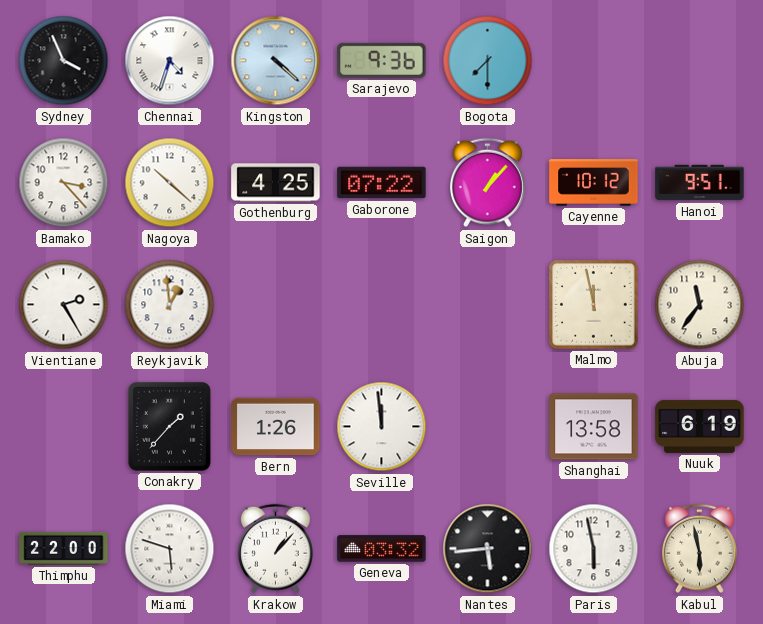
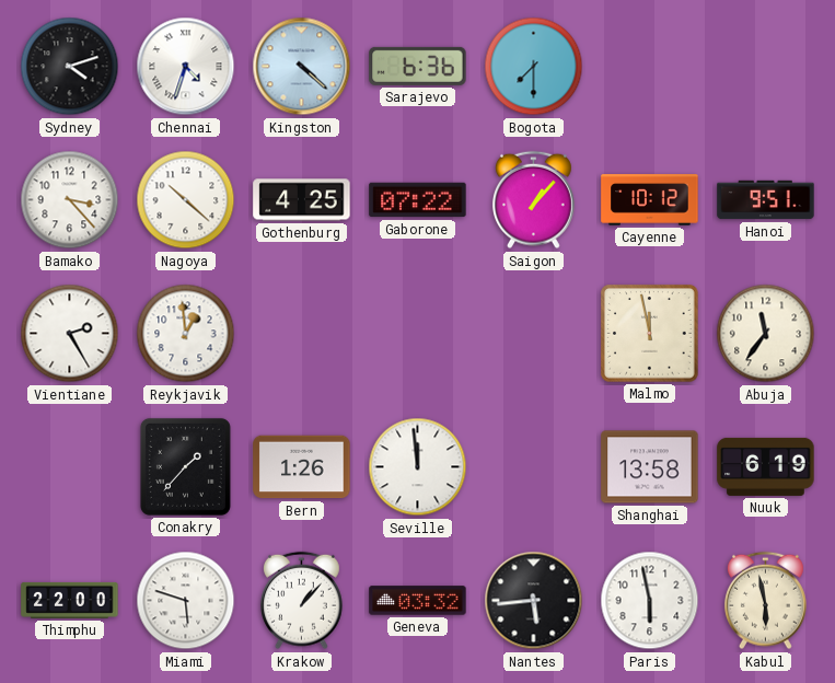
Sydney: 3:56 -> 4:12
Sarajevo: 9:36 -> 6:36
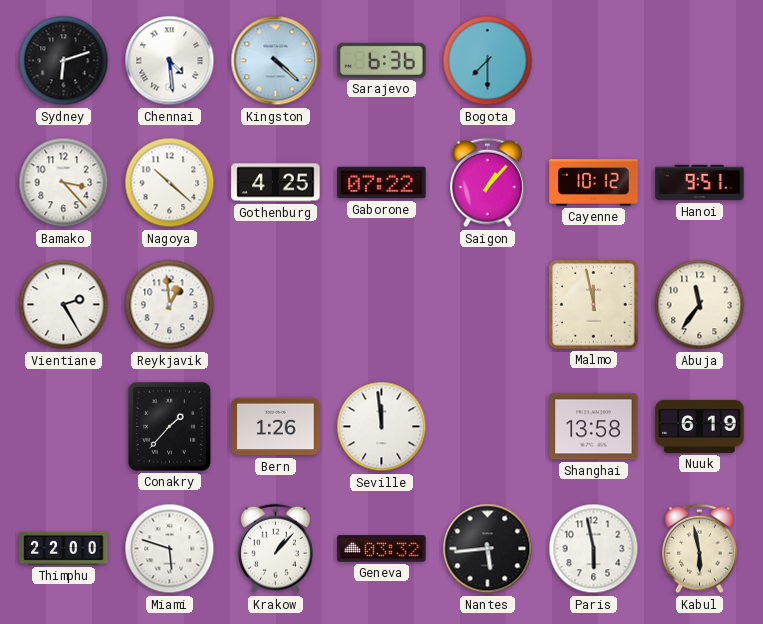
Sydney: 4:12 -> 6:12
Chennai: 4:33 -> 4:29
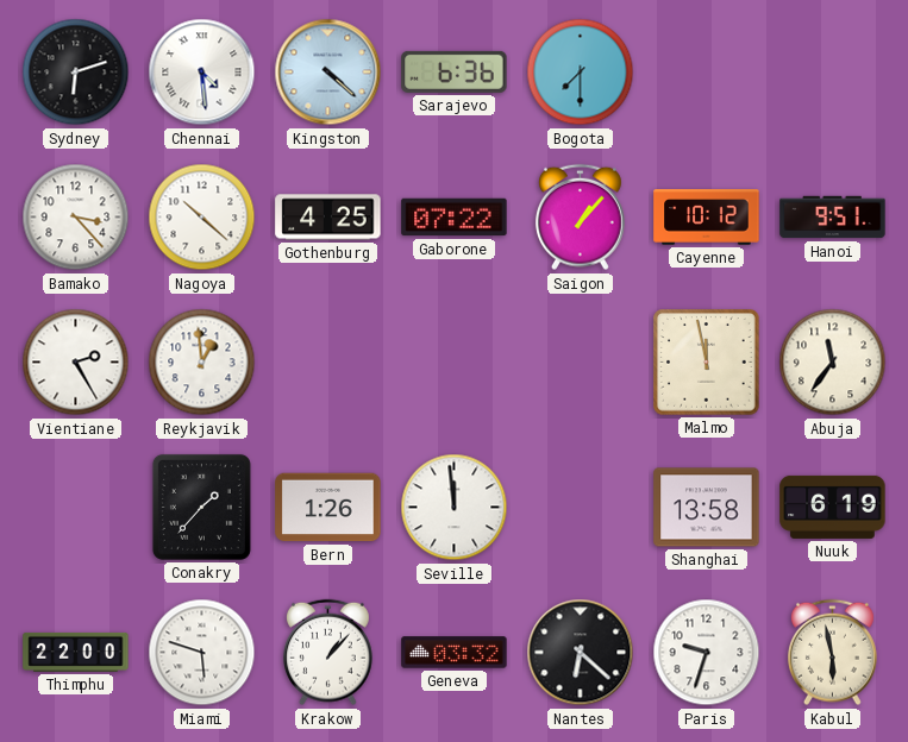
Nantes: 5:44 -> 6:22
Paris: 5:58 -> 9:33
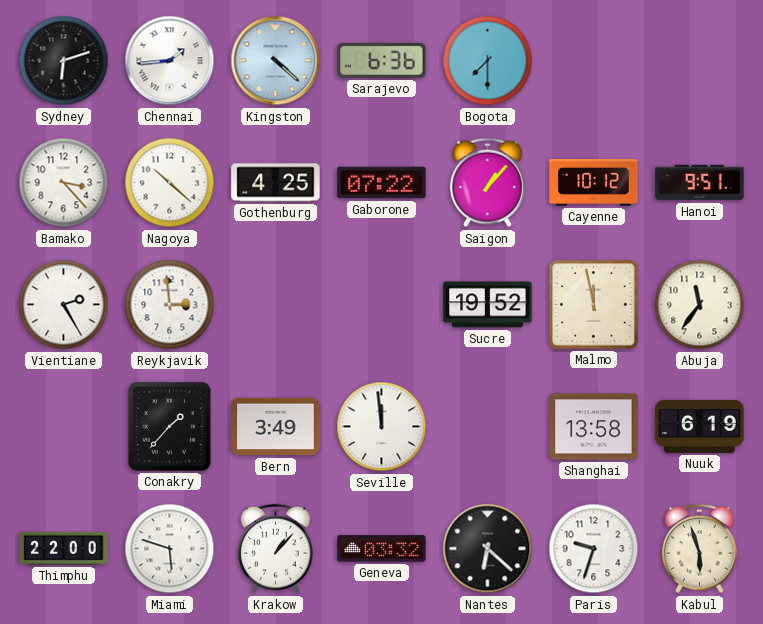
Chennai: 4:29 -> 1:44
Reykjavik: 12:59 -> 2:59
Sucre: none -> 19:52
Bern: 1:26 -> 3:49
Kabul: 5:58 -> 5:57
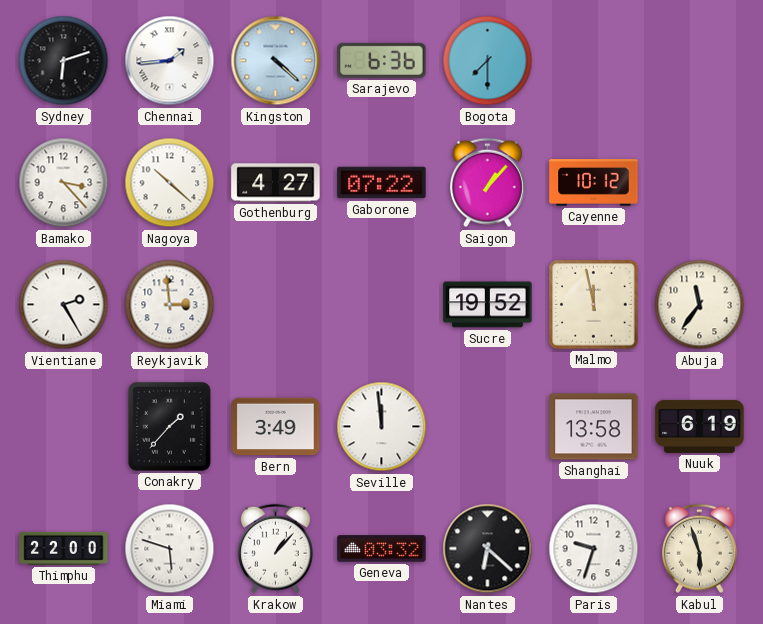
Gothenburg: 4:25 -> 4:27
Hanoi: 9:51 -> none
